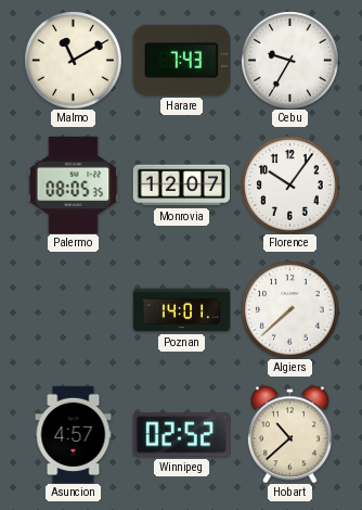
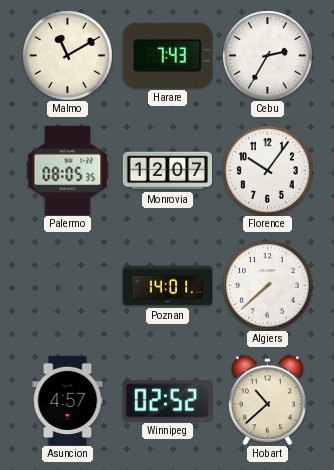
Cebu: 9:35 -> 2:35
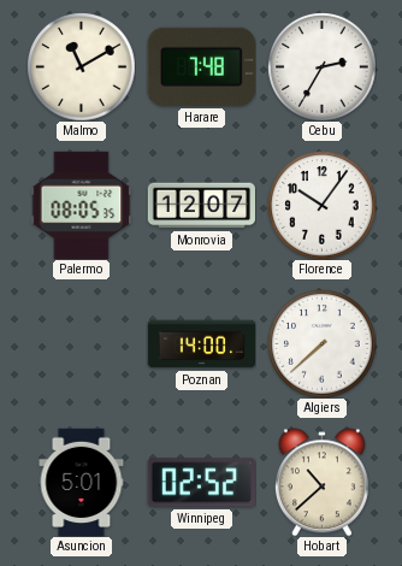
Harare: 7:43 -> 7:48
Poznan: 14:01 -> 14:00
Asuncion: 4:57 -> 5:01
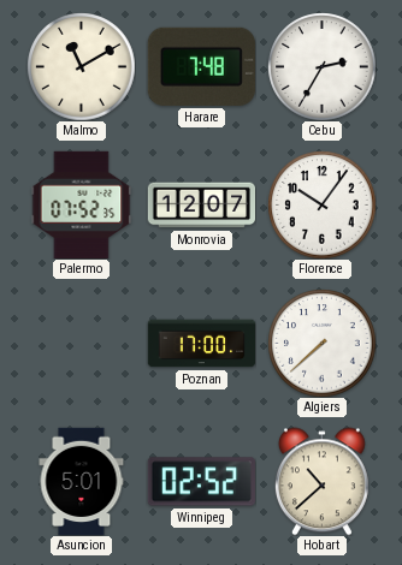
Palermo: 08:05 -> 07:52
Poznan: 14:00 -> 17:00
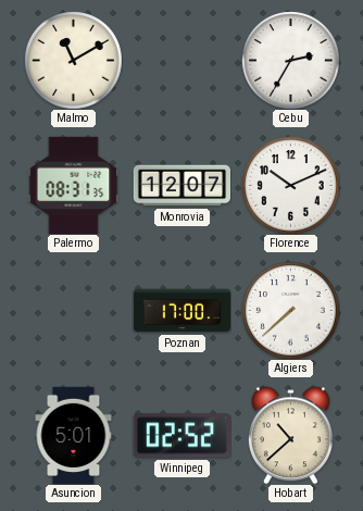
Harare: 7:48 -> none
Palermo: 07:52 -> 08:31
Florence: 10:06 -> 10:11
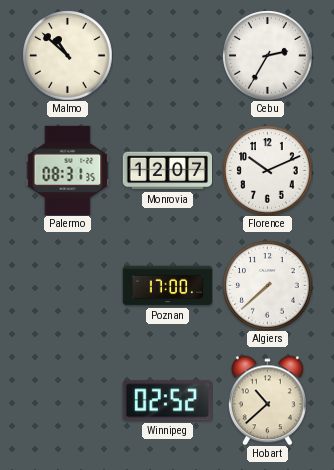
Malmo: 11:10 -> 10:52
Asuncion: 5:01 -> none
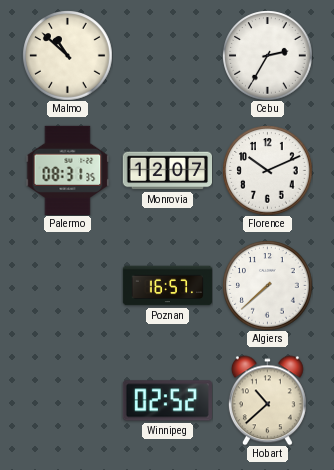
Poznan: 17:00 -> 16:57
